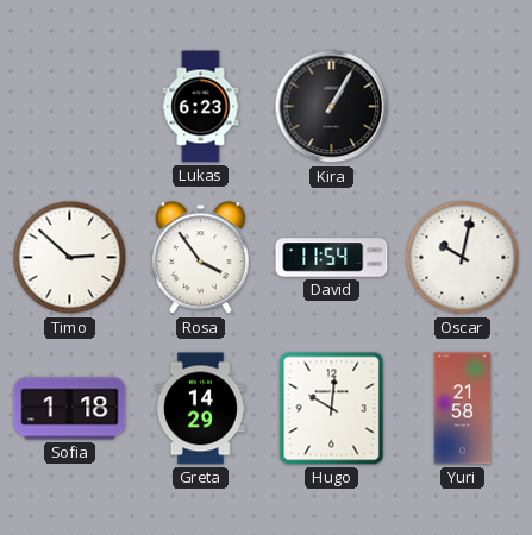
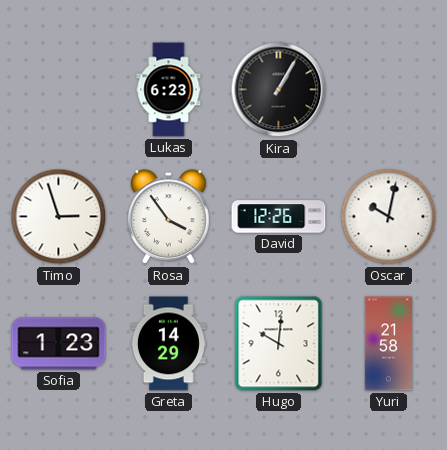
Timo: 2:52 -> 2:57
David: 11:54 -> 12:26
Sofia: 1:18 -> 1:23
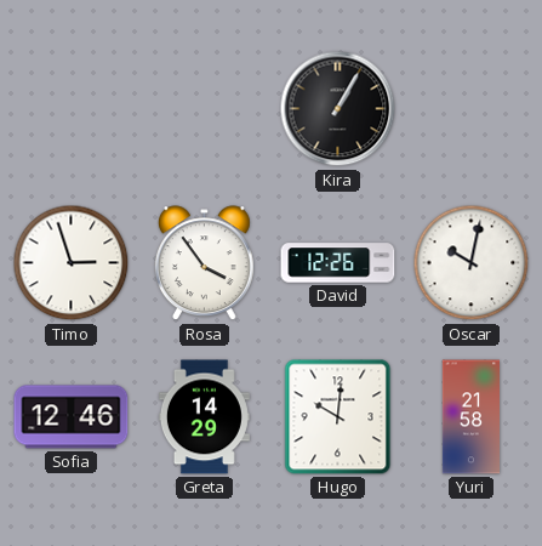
Lukas: 6:23 -> none
Sofia: 1:23 -> 12:46
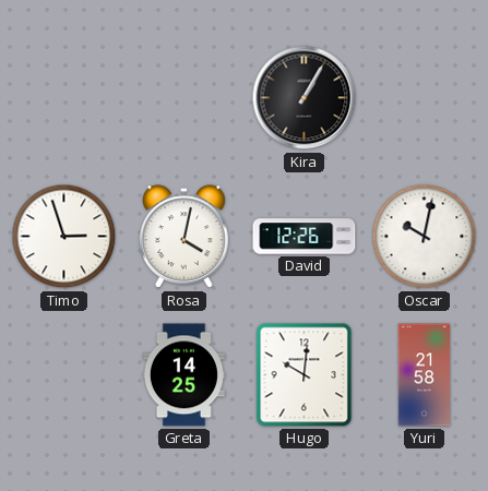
Rosa: 3:54 -> 4:02
Sofia: 12:46 -> none
Greta: 14:29 -> 14:25
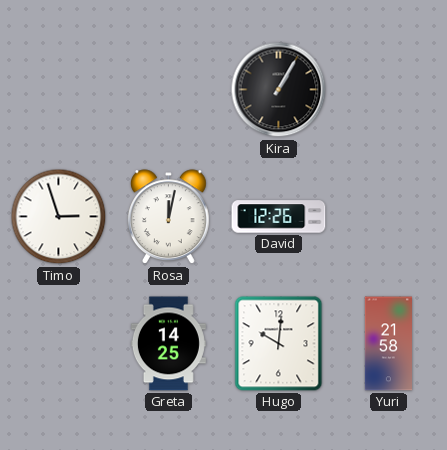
Rosa: 4:02 -> 12:02
Oscar: 10:02 -> none
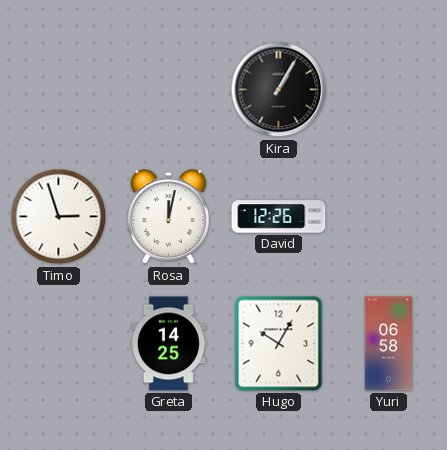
Hugo: 10:01 -> 10:05
Yuri: 21:58 -> 06:58
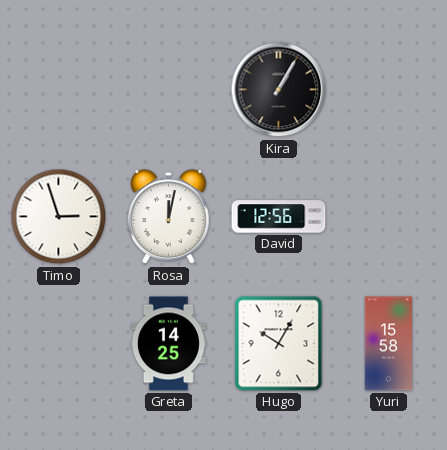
David: 12:26 -> 12:56
Yuri: 06:58 -> 15:58
